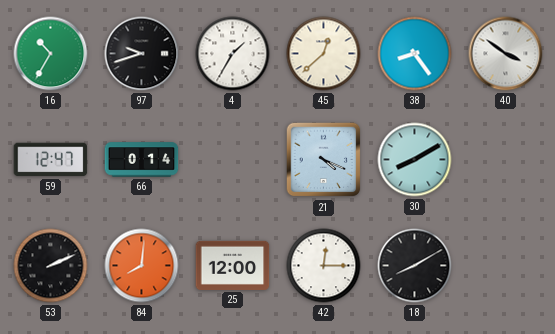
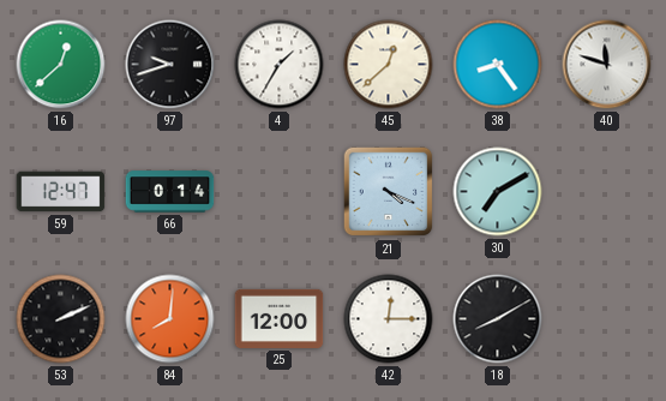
16: 10:35 -> 12:38
40: 3:51 -> 11:48
30: 8:10 -> 7:10
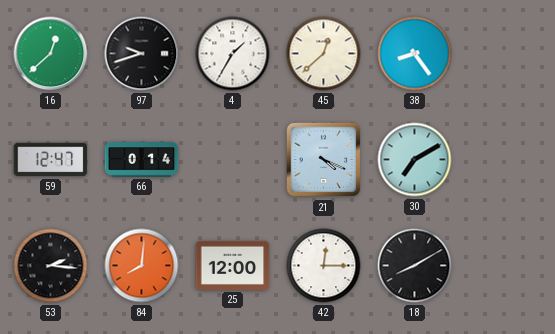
40: 11:48 -> none
53: 2:11 -> 2:16
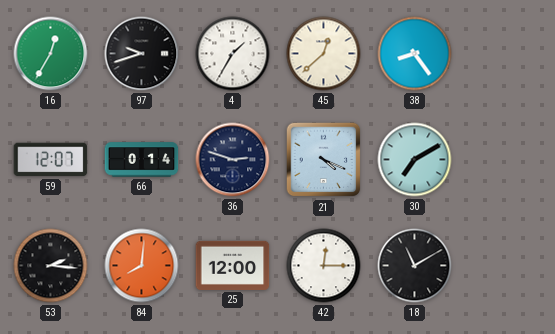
16: 12:38 -> 12:35
59: 12:47 -> 12:07
36: none -> 2:48
18: 8:10 -> 11:10
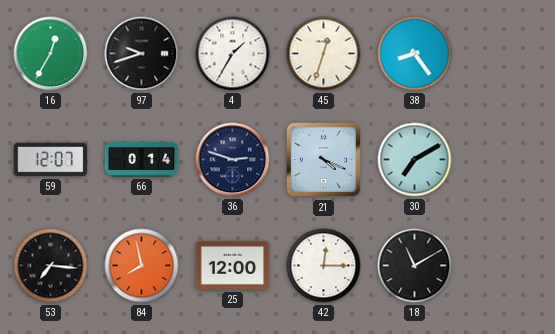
45: 12:38 -> 12:33
53: 2:16 -> 7:16
84: 8:01 -> 7:58
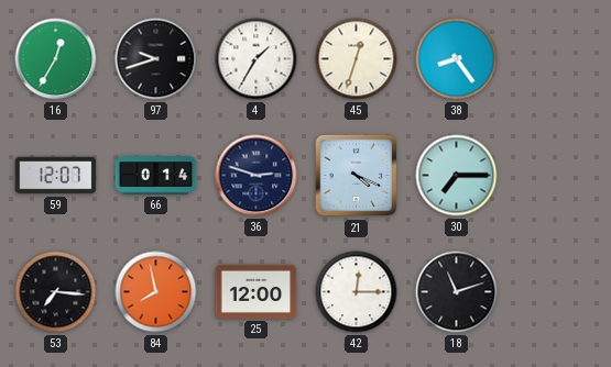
30: 7:10 -> 7:15
18: 11:10 -> 11:12
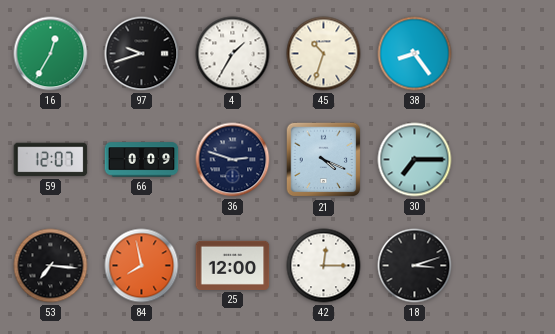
45: 12:33 -> 10:33
66: 0:14 -> 0:09
18: 11:12 -> 3:12
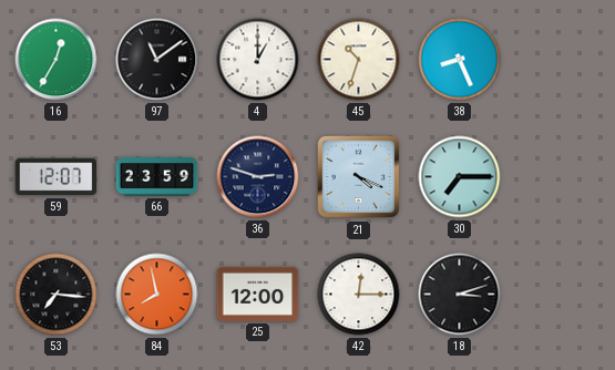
97: 9:42 -> 11:09
4: 1:35 -> 1:00
38: 8:24 -> 8:26
66: 0:09 -> 23:59
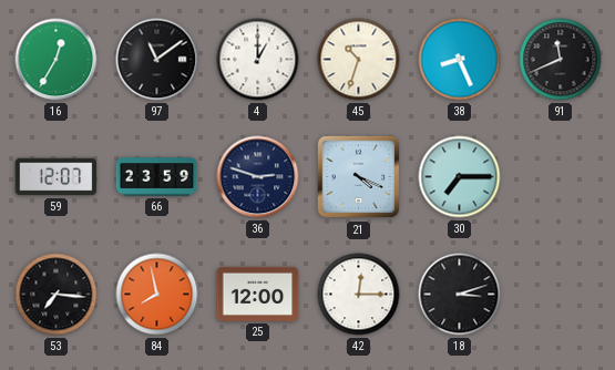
91: none -> 11:41
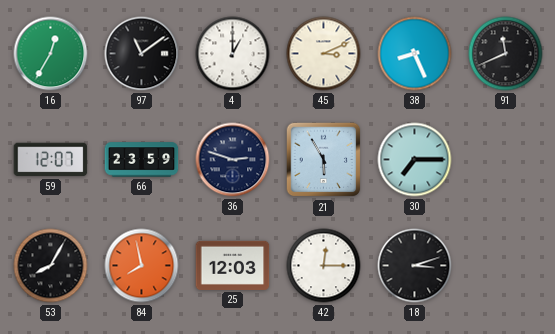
45: 10:33 -> 3:11
21: 4:19 -> 5:55
53: 7:16 -> 8:05
25: 12:00 -> 12:03
